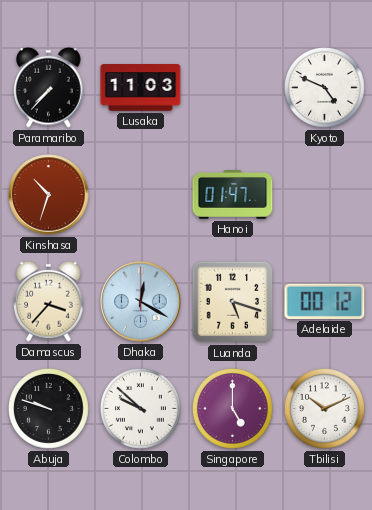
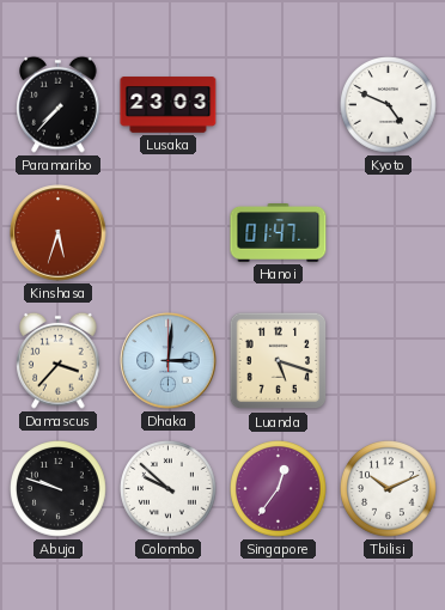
Lusaka: 11:03 -> 23:03
Kinshasa: 10:33 -> 5:33
Dhaka: 12:20 -> 3:01
Adelaide: 00:12 -> none
Singapore: 5:00 -> 12:36
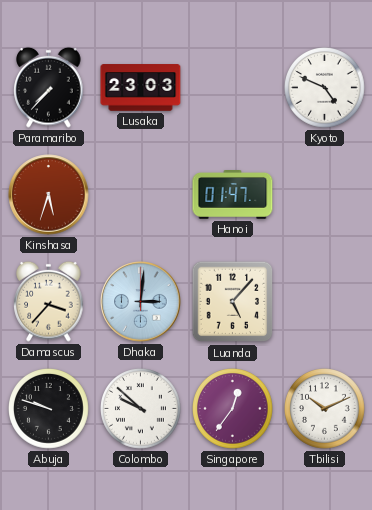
Luanda: 5:18 -> 5:07
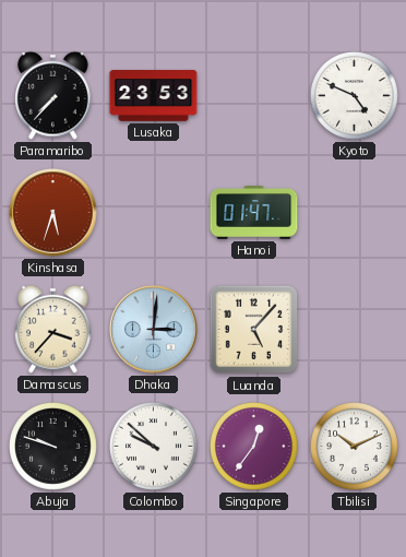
Lusaka: 23:03 -> 23:53
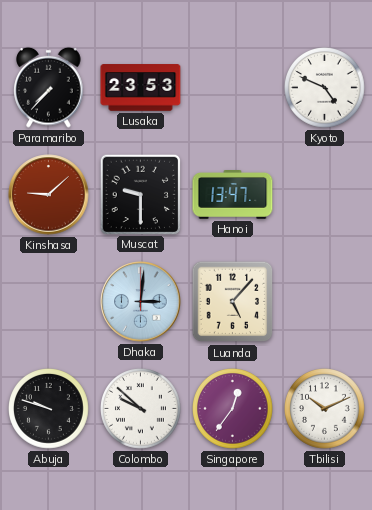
Kinshasa: 5:33 -> 9:08
Muscat: none -> 9:30
Hanoi: 01:47 -> 13:47
Damascus: 3:37 -> none
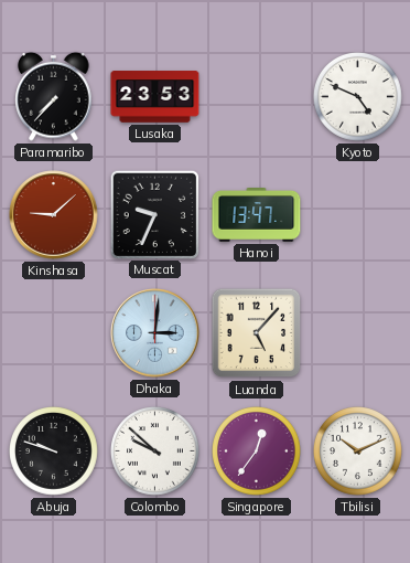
Muscat: 9:30 -> 9:34
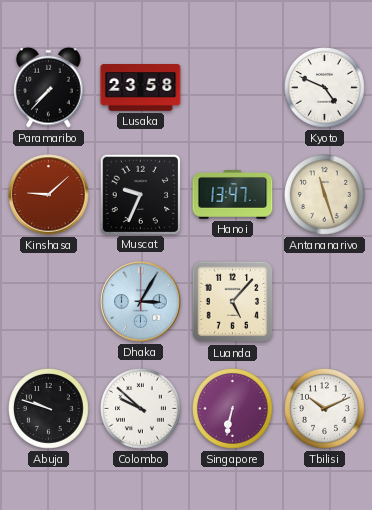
Lusaka: 23:53 -> 23:58
Antananarivo: none -> 11:27
Dhaka: 3:01 -> 3:05
Singapore: 12:36 -> 6:32
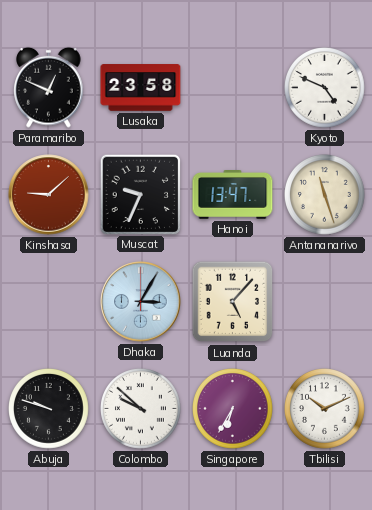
Paramaribo: 7:37 -> 12:49
Singapore: 6:32 -> 6:35
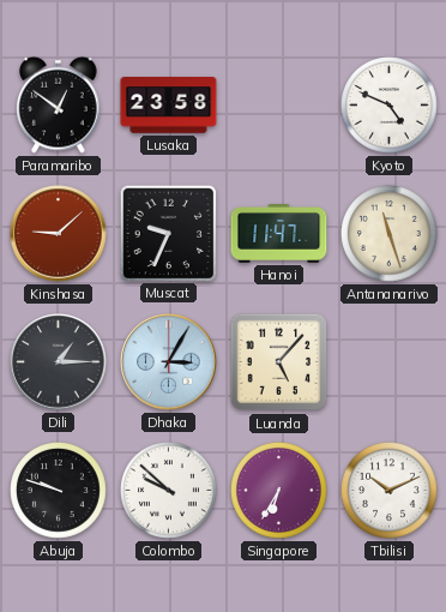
Paramaribo: 12:49 -> 12:51
Hanoi: 13:47 -> 11:47
Dili: none -> 1:15
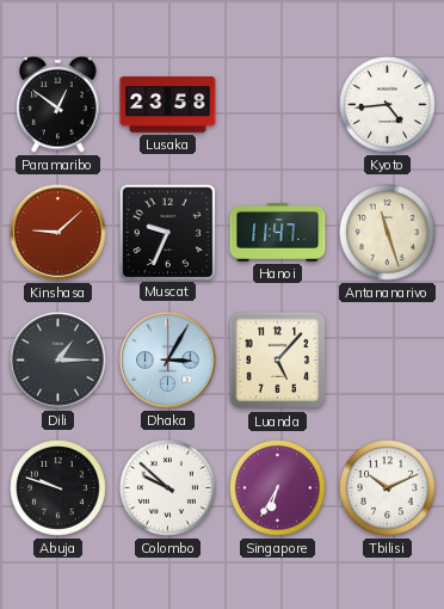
Kyoto: 4:49 -> 4:44
